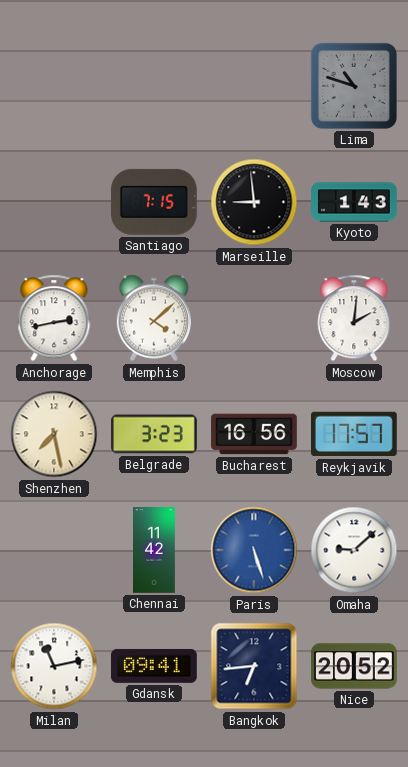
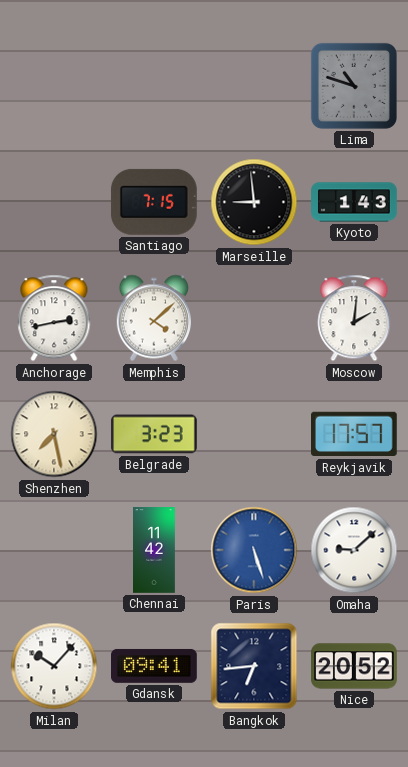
Bucharest: 16:56 -> none
Milan: 11:13 -> 10:07
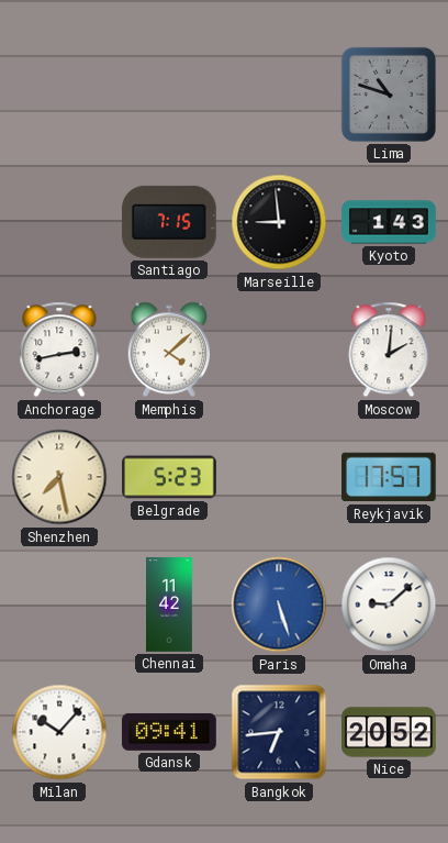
Belgrade: 3:23 -> 5:23
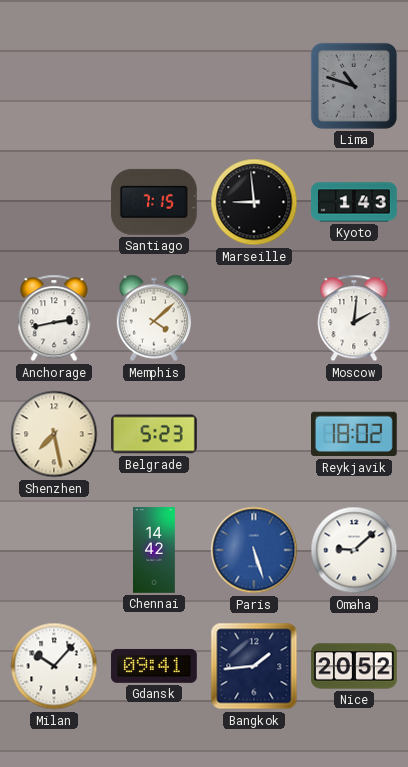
Reykjavik: 17:57 -> 18:02
Chennai: 11:42 -> 14:42
Bangkok: 6:44 -> 1:44
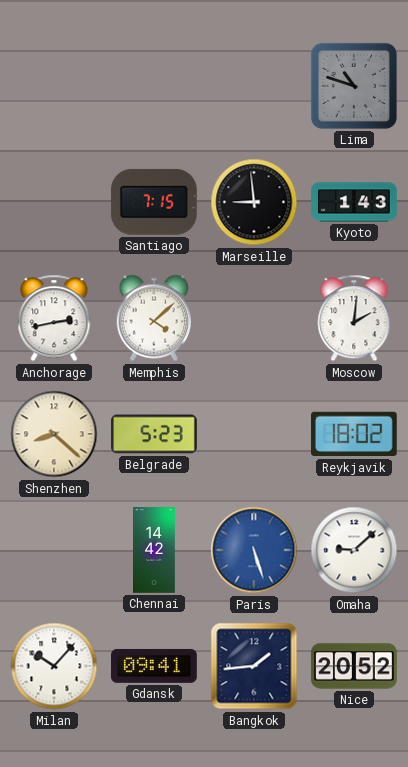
Shenzhen: 7:28 -> 8:22
